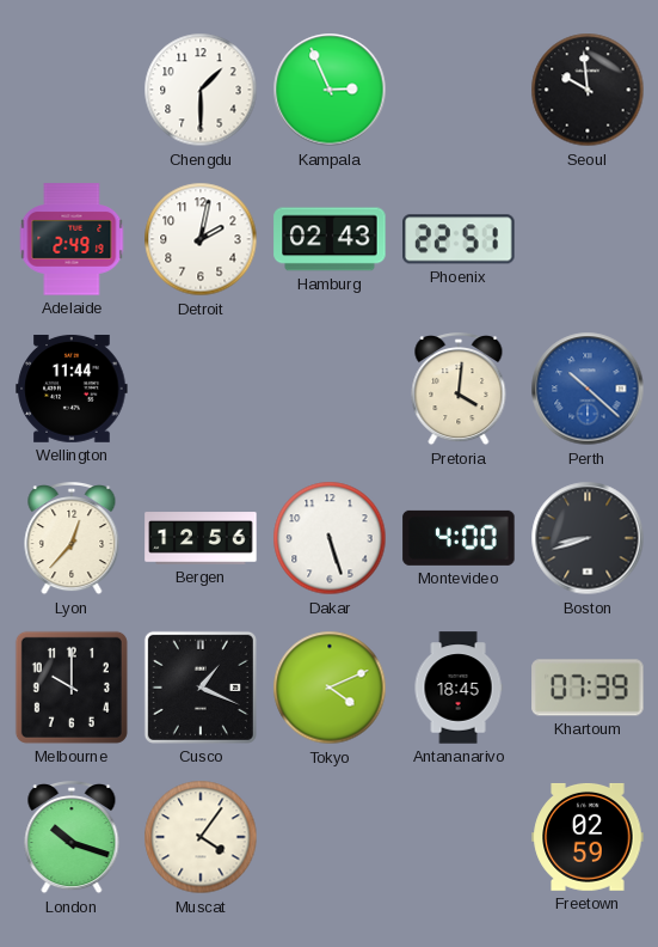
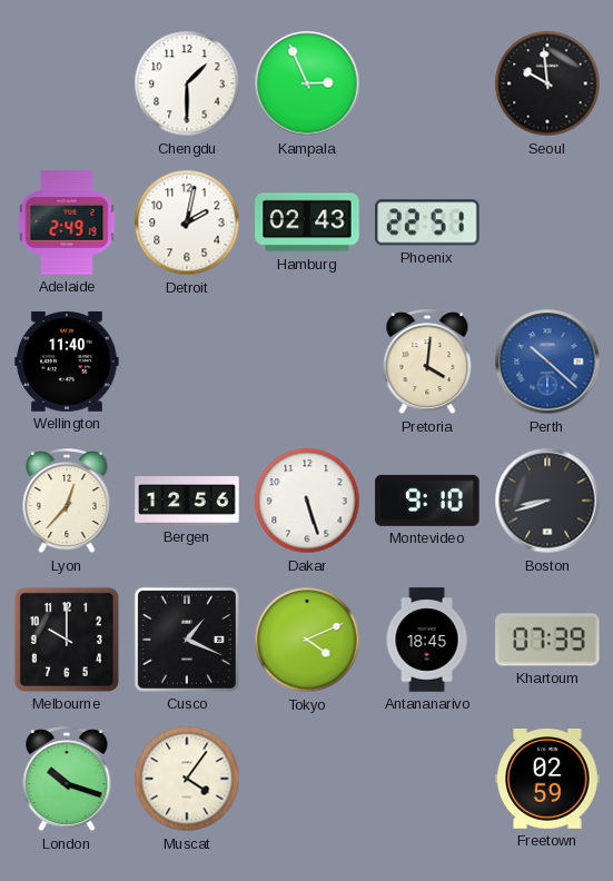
Wellington: 11:44 -> 11:40
Montevideo: 4:00 -> 9:10
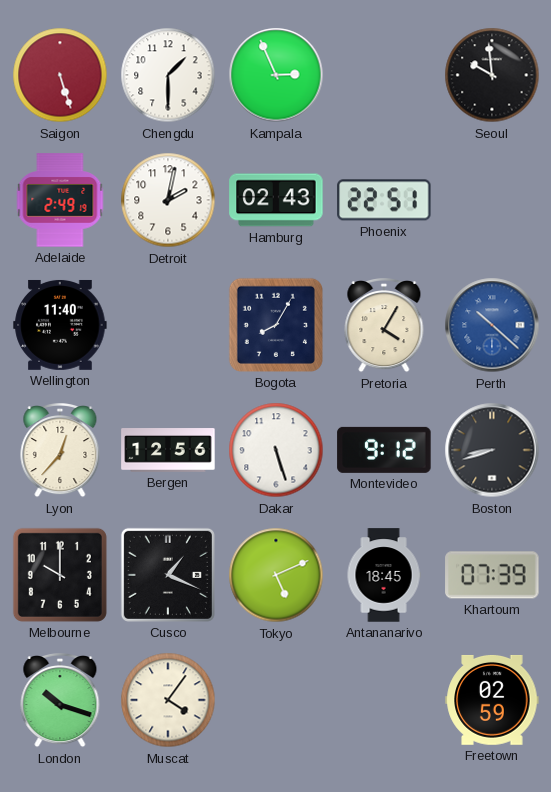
Saigon: none -> 5:27
Bogota: none -> 8:05
Pretoria: 4:01 -> 4:05
Montevideo: 9:10 -> 9:12
Tokyo: 4:11 -> 5:11
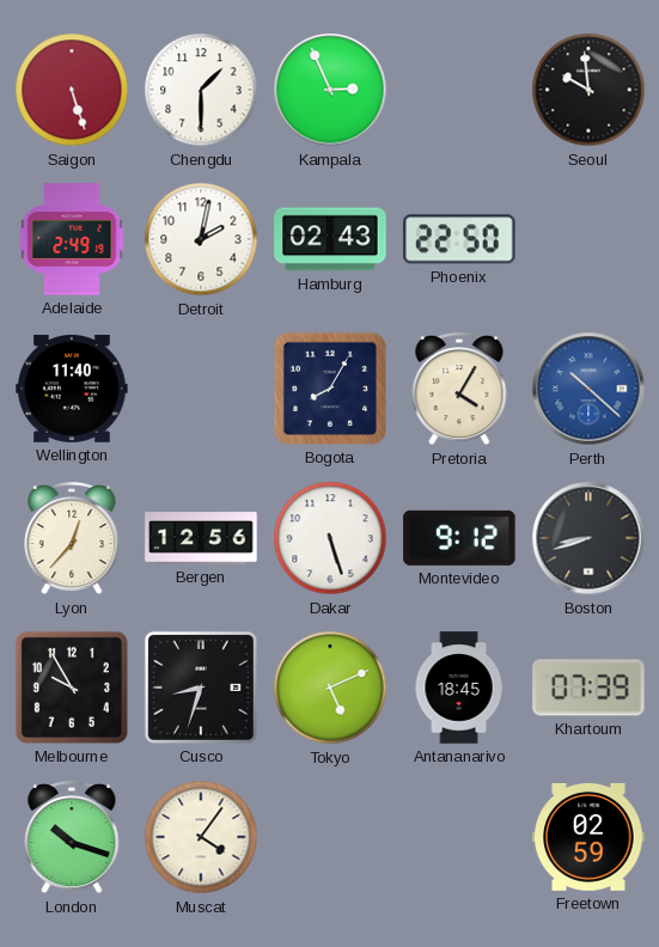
Phoenix: 22:51 -> 22:50
Melbourne: 10:00 -> 9:55
Cusco: 1:19 -> 8:33
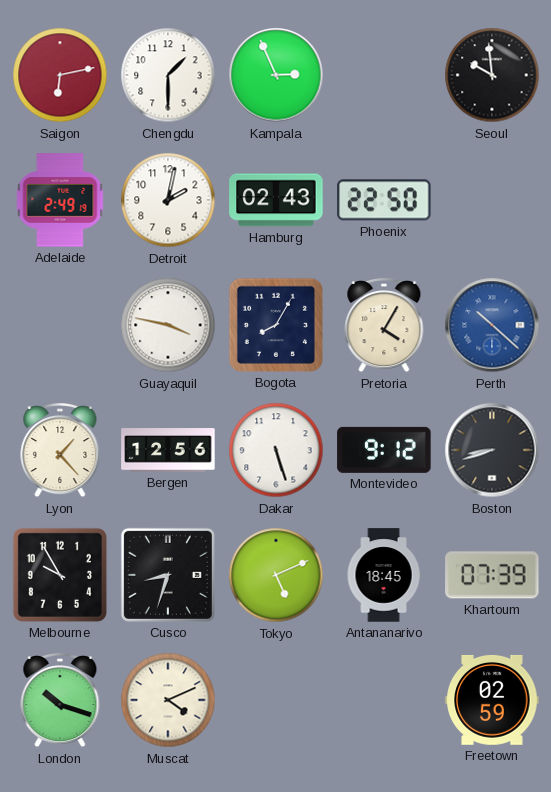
Saigon: 5:27 -> 6:13
Wellington: 11:40 -> none
Guayaquil: none -> 3:47
Lyon: 12:37 -> 1:23
Muscat: 4:06 -> 4:11
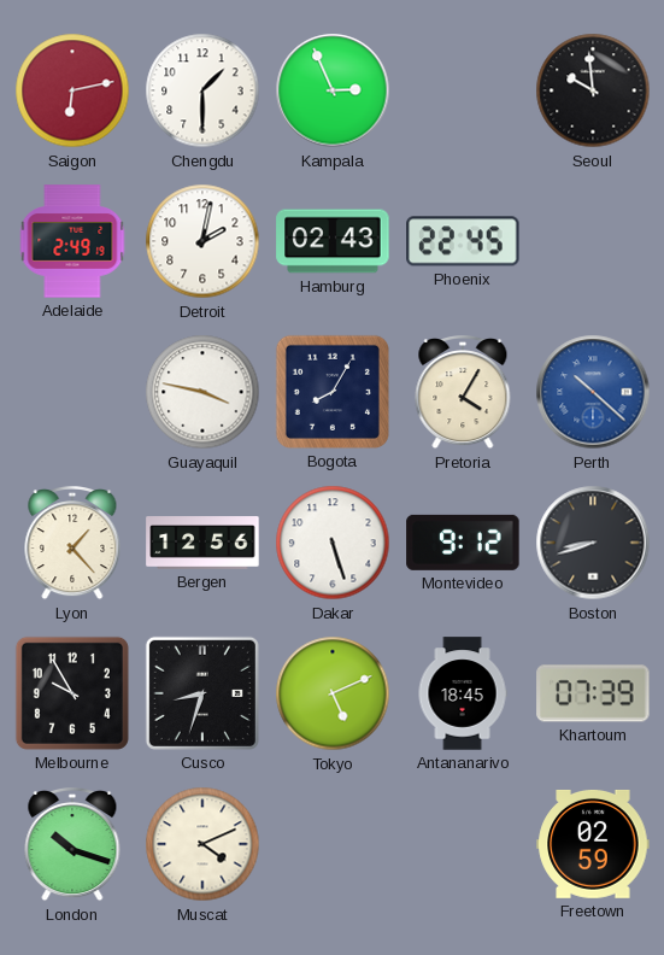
Phoenix: 22:50 -> 22:45
